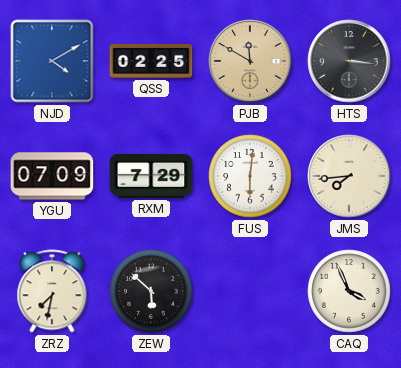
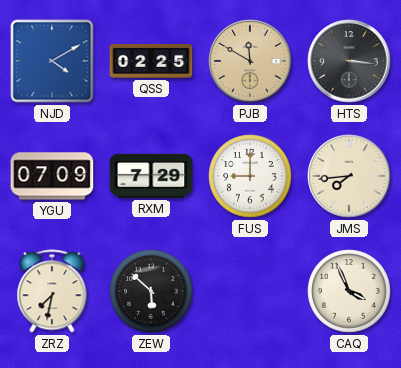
FUS: 6:01 -> 9:00
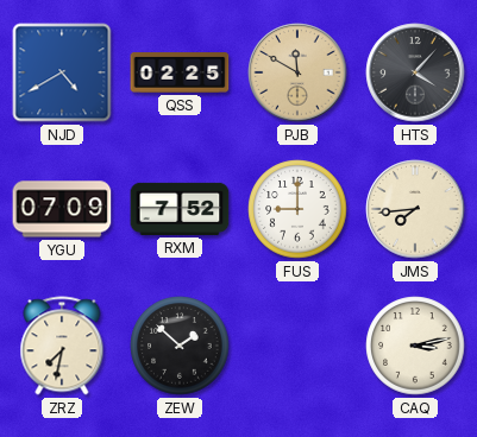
NJD: 4:10 -> 4:40
HTS: 3:16 -> 4:07
RXM: 7:29 -> 7:52
ZEW: 5:52 -> 1:52
CAQ: 3:56 -> 3:13
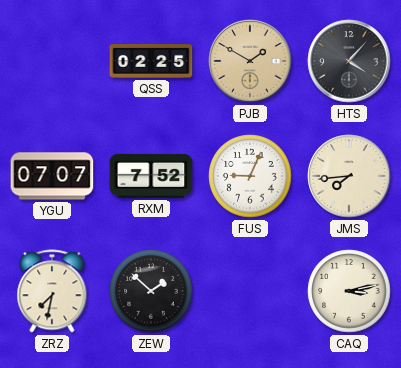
NJD: 4:40 -> none
PJB: 11:50 -> 1:50
YGU: 07:09 -> 07:07
FUS: 9:00 -> 9:04
